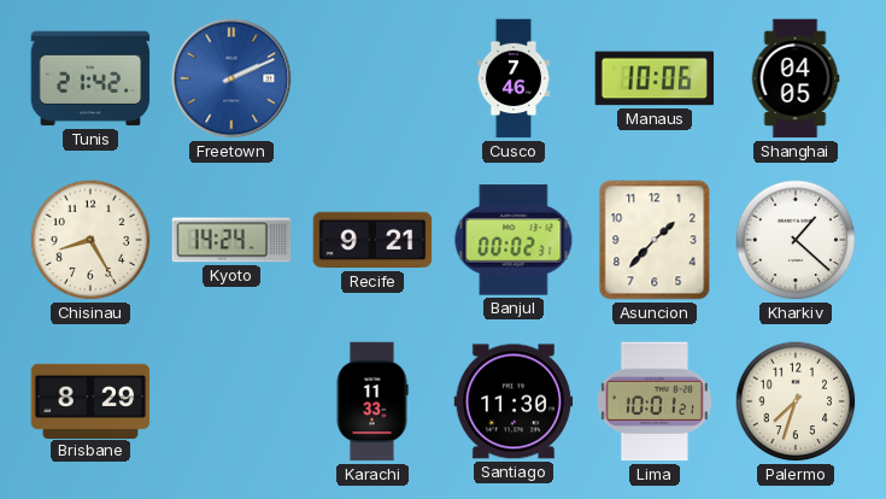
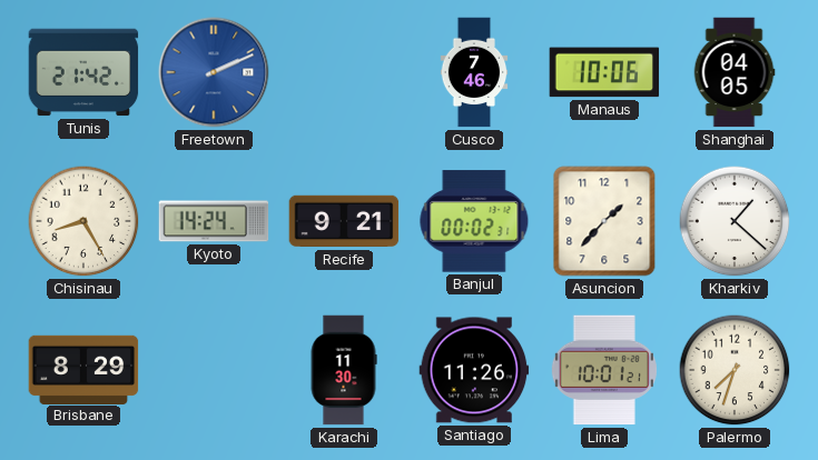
Karachi: 11:33 -> 11:30
Santiago: 11:30 -> 11:26
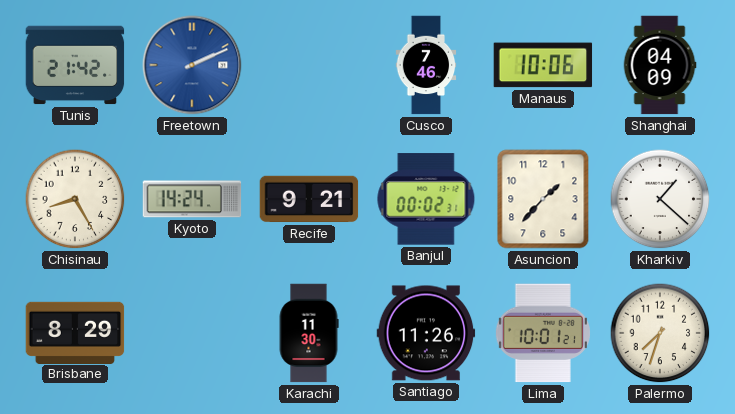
Shanghai: 04:05 -> 04:09
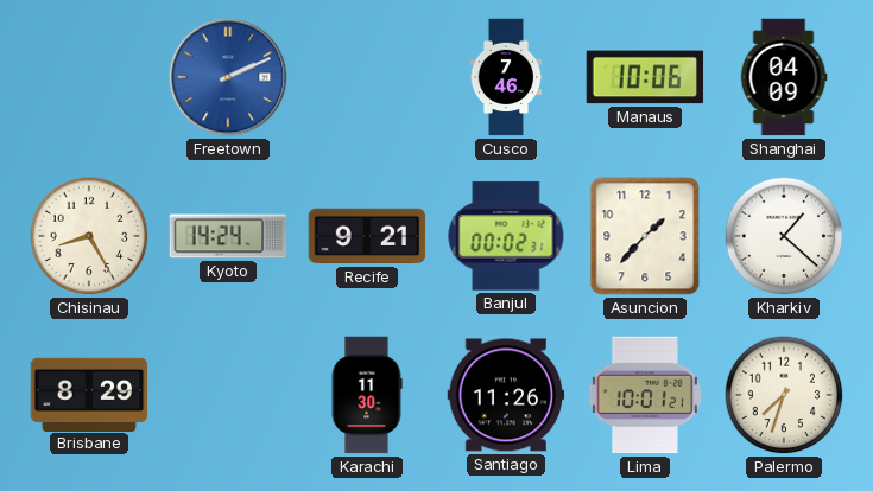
Tunis: 21:42 -> none
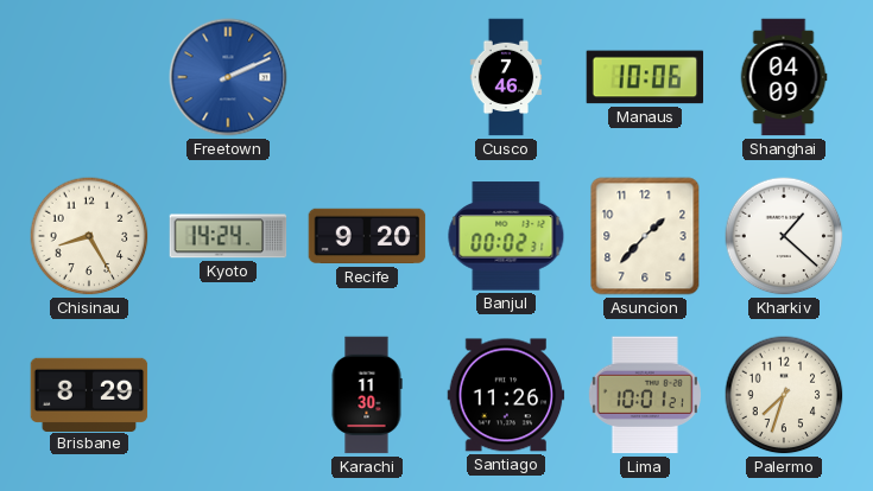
Recife: 9:21 -> 9:20
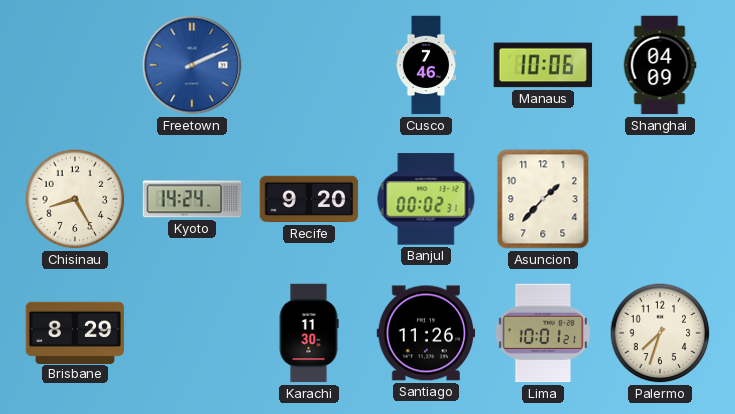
Kharkiv: 1:22 -> none
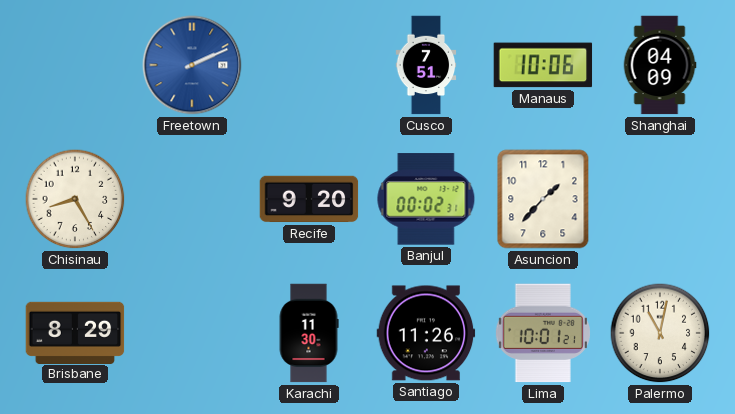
Cusco: 7:46 -> 7:51
Kyoto: 14:24 -> none
Palermo: 7:33 -> 11:02
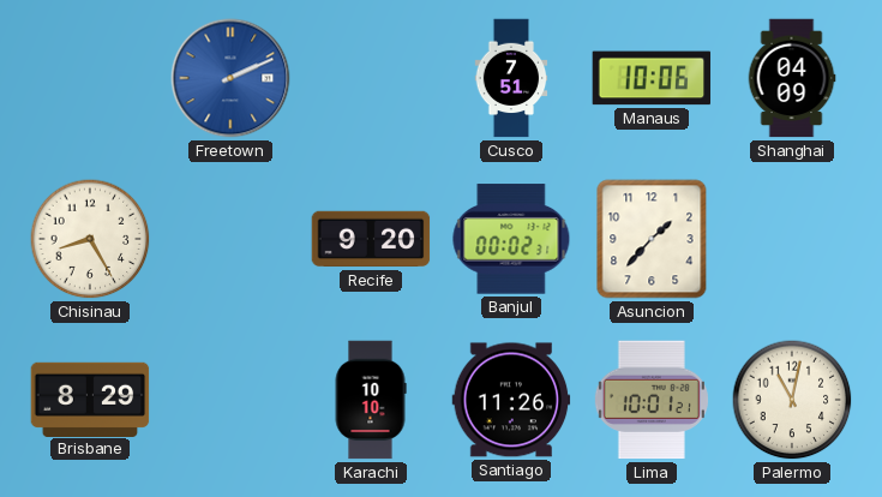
Karachi: 11:30 -> 10:10
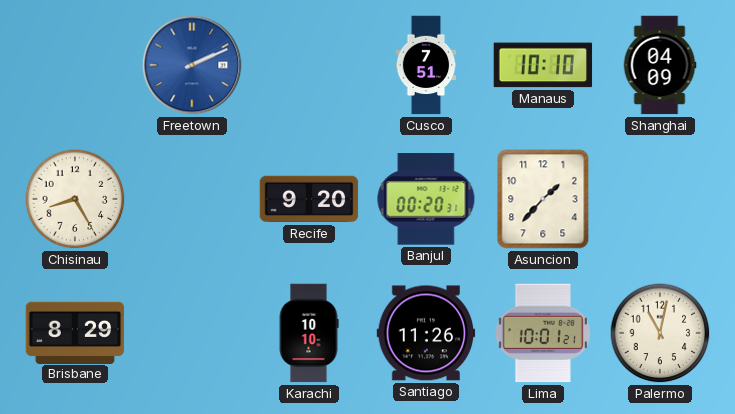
Manaus: 10:06 -> 10:10
Banjul: 00:02 -> 00:20
